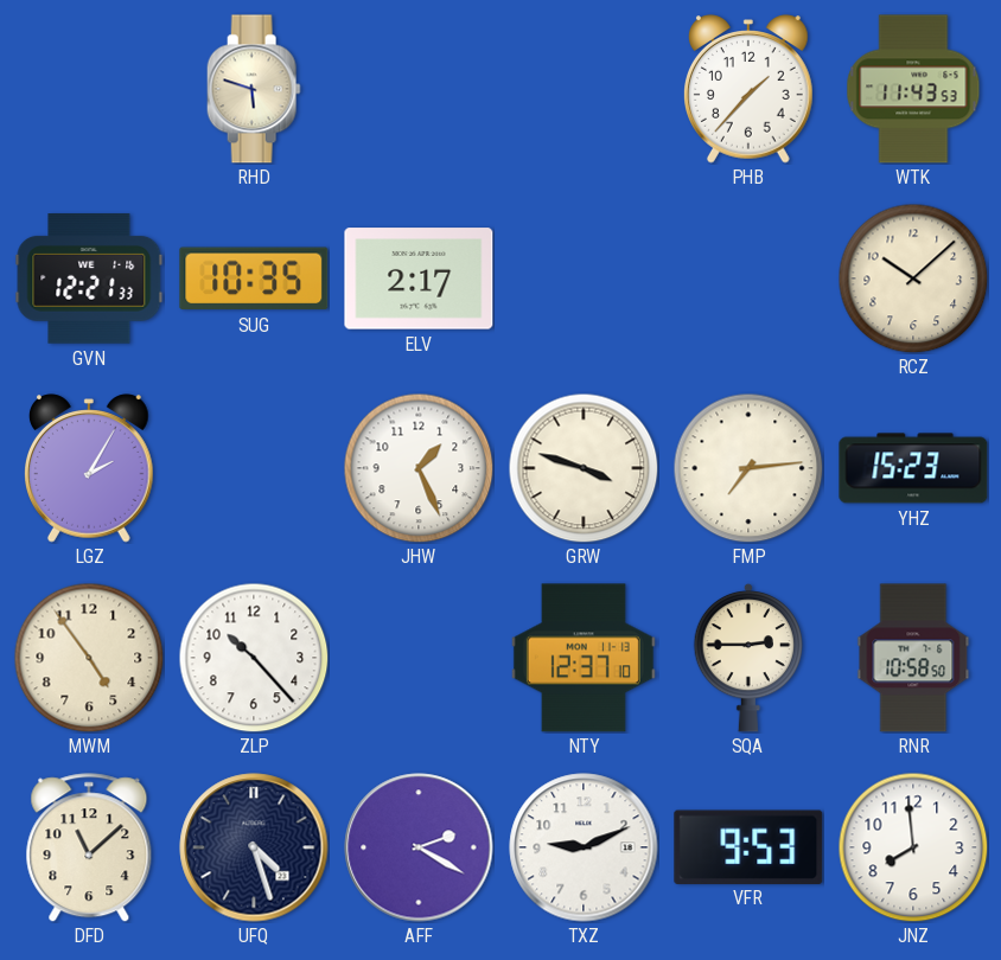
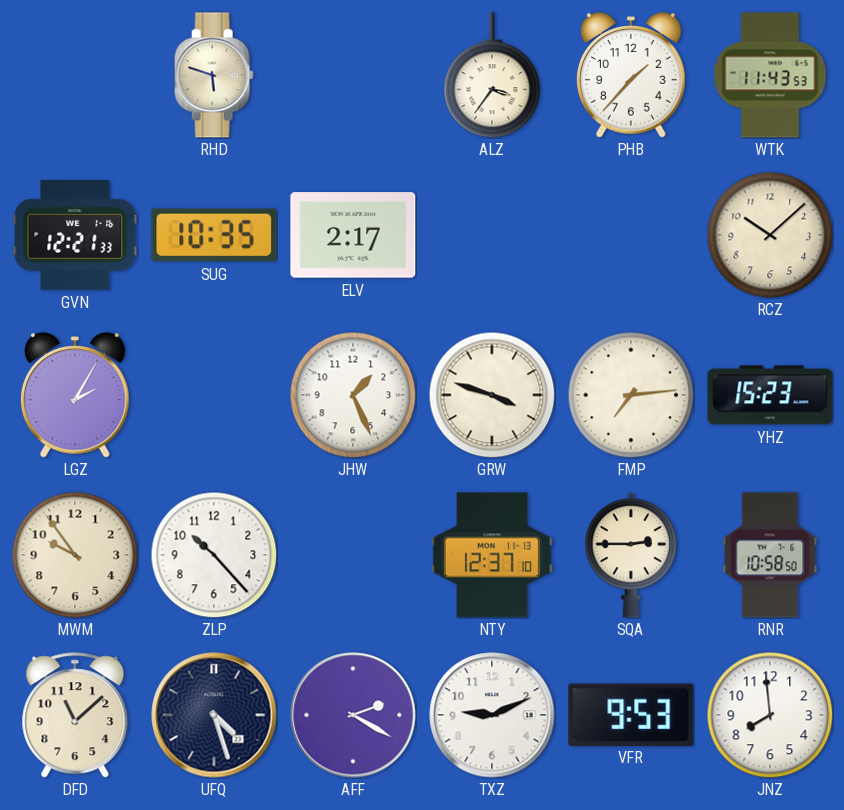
ALZ: none -> 3:36
MWM: 4:54 -> 9:54
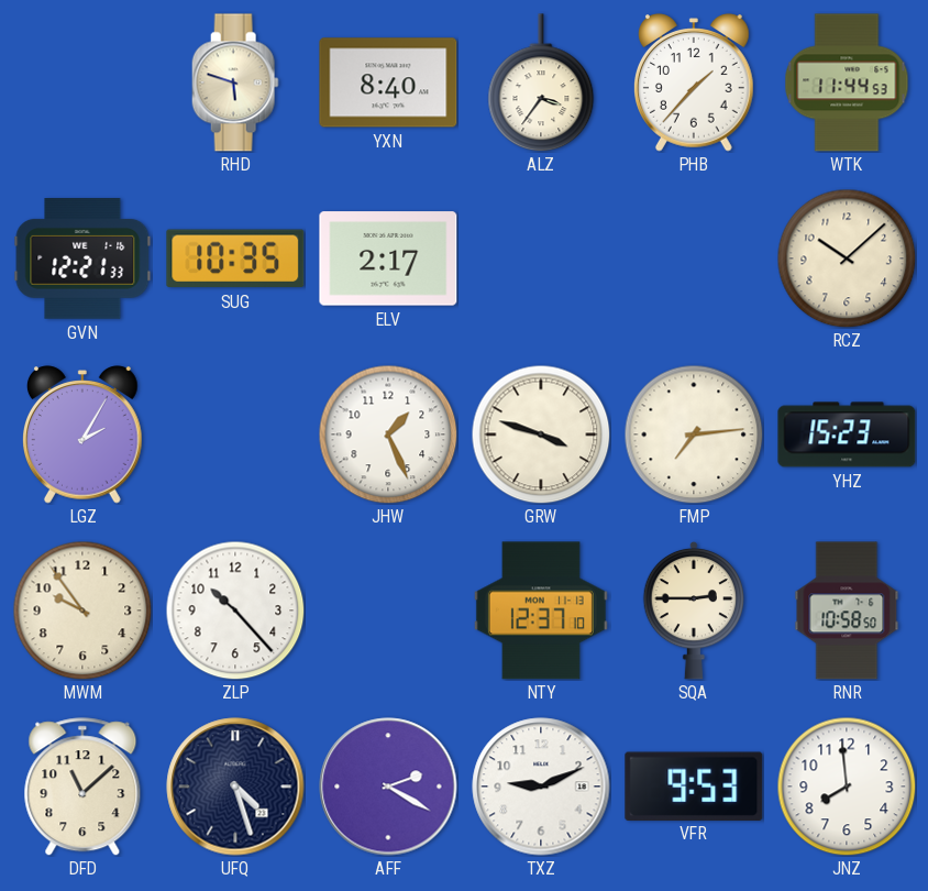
YXN: none -> 8:40
WTK: 11:43 -> 11:44
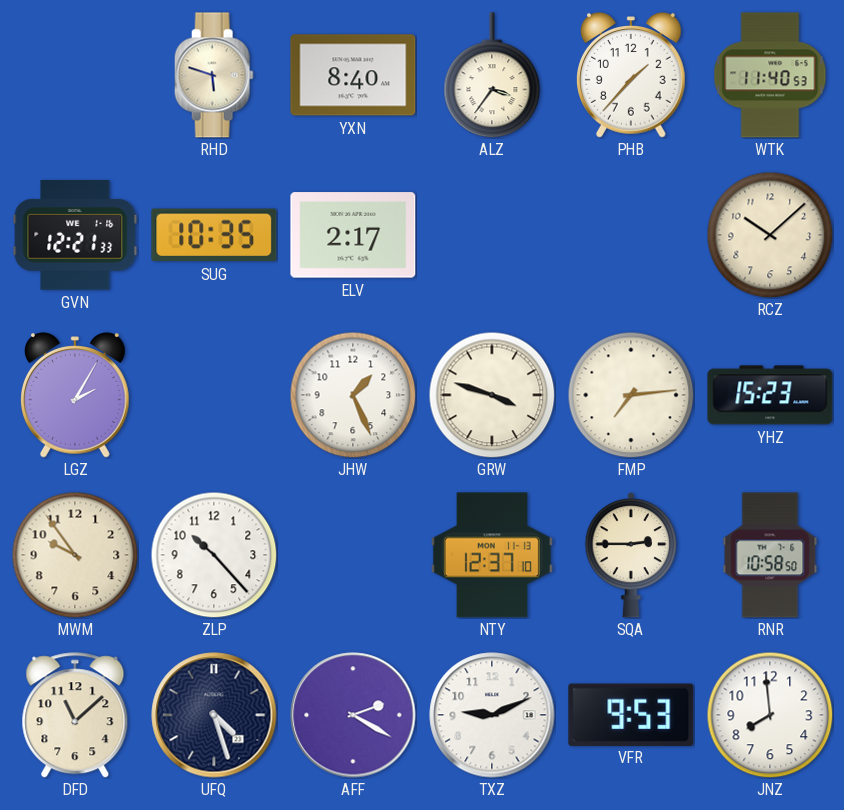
WTK: 11:44 -> 11:40
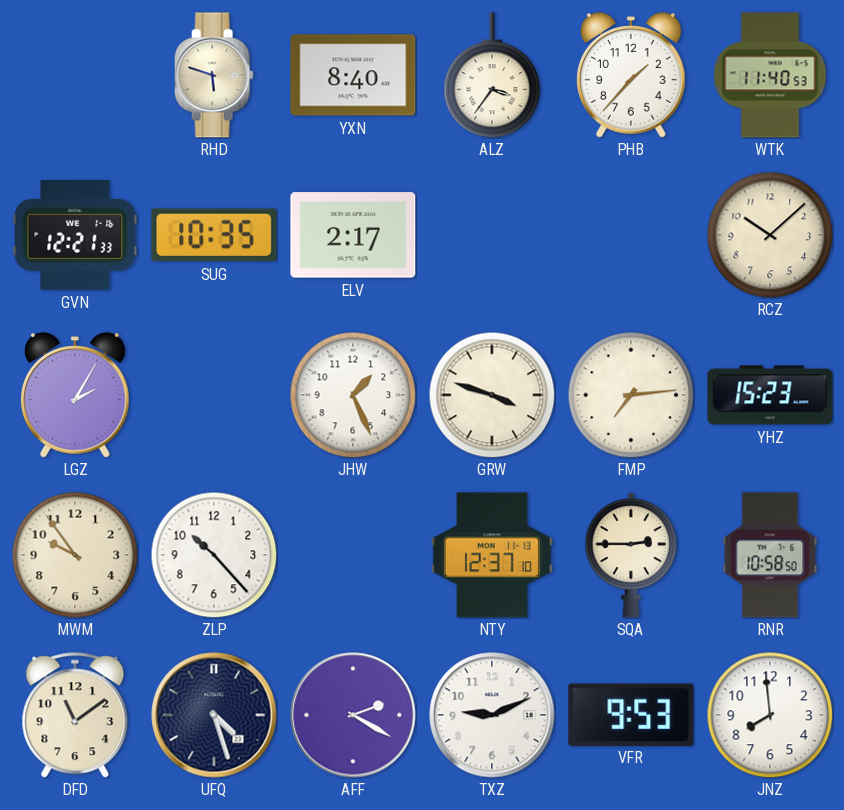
DFD: 11:08 -> 11:09
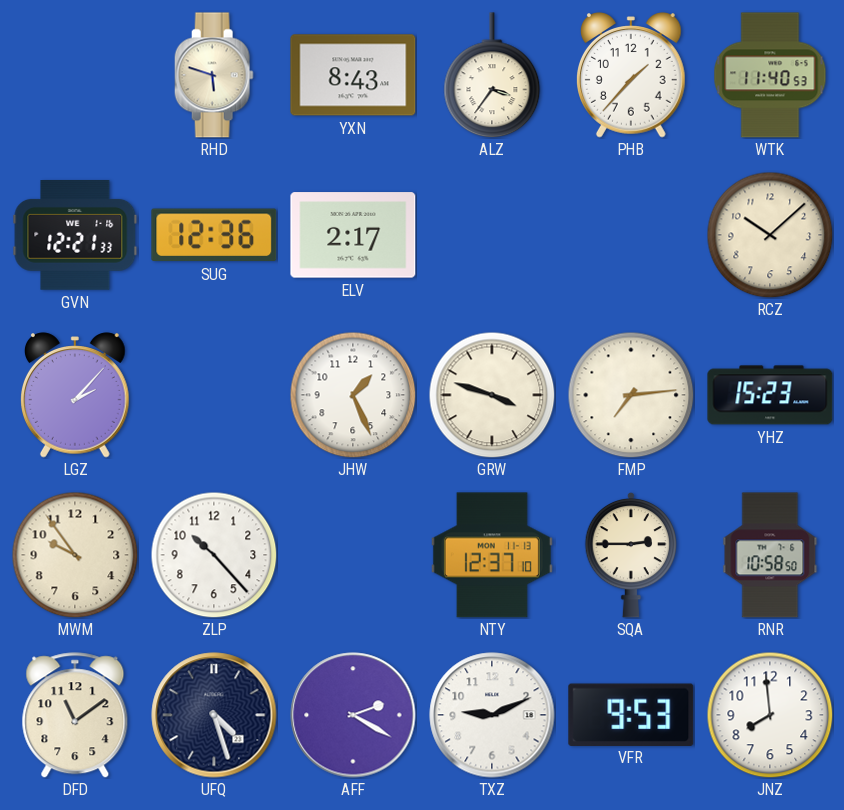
YXN: 8:40 -> 8:43
SUG: 10:35 -> 12:36
LGZ: 2:05 -> 2:07
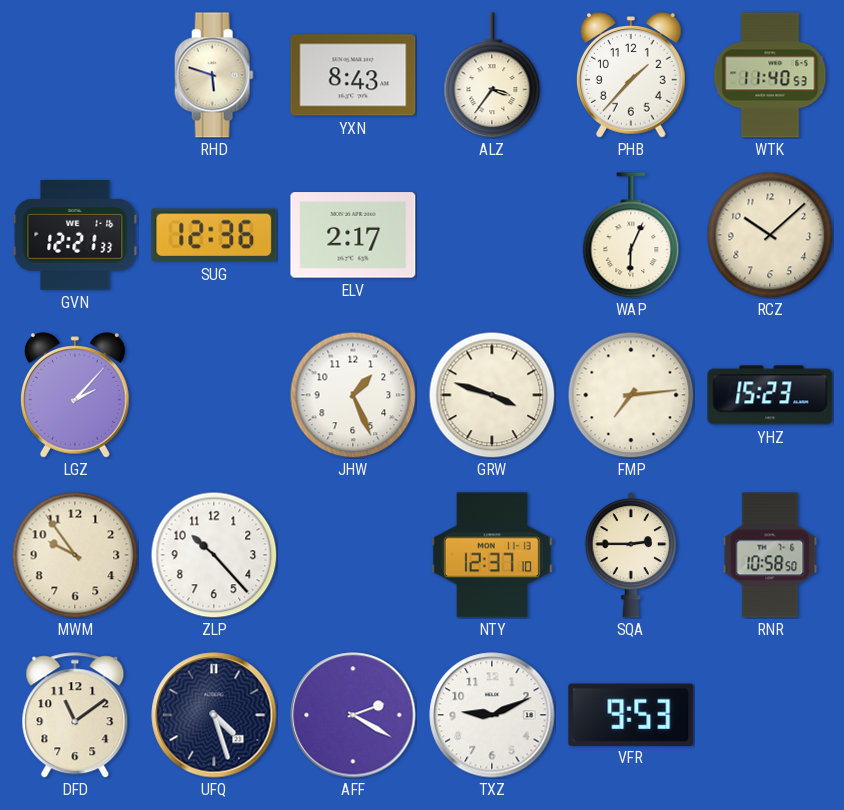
WAP: none -> 6:04
JNZ: 7:59 -> none
